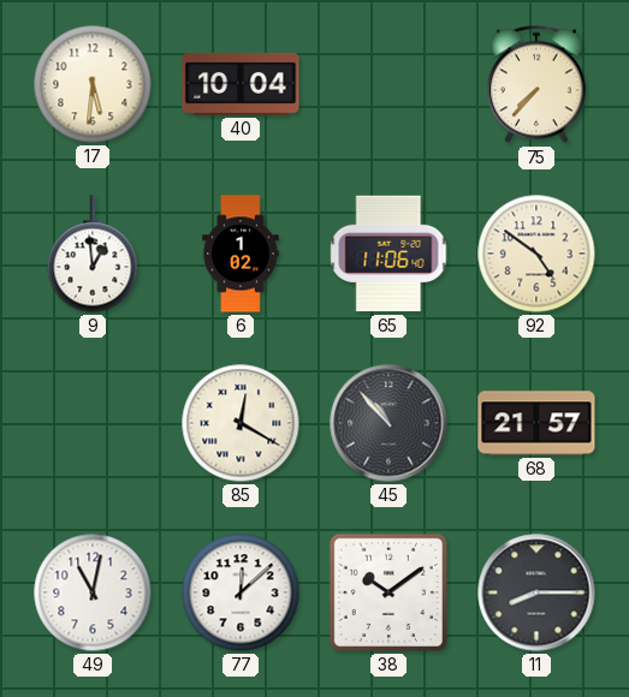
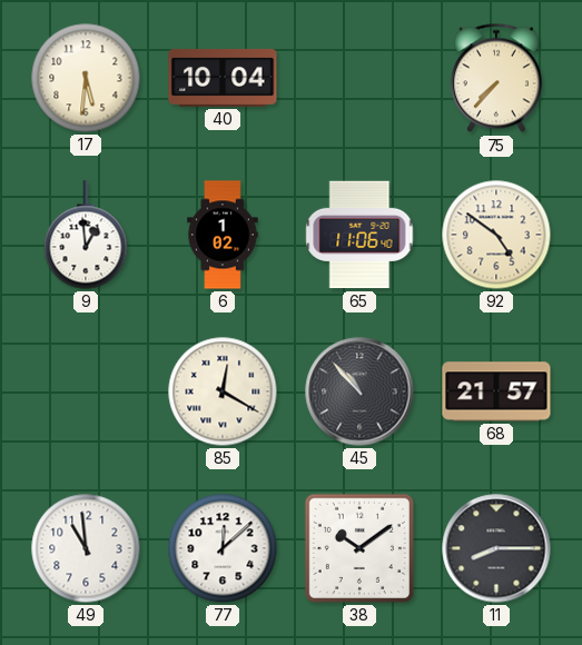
49: 11:02 -> 10:59
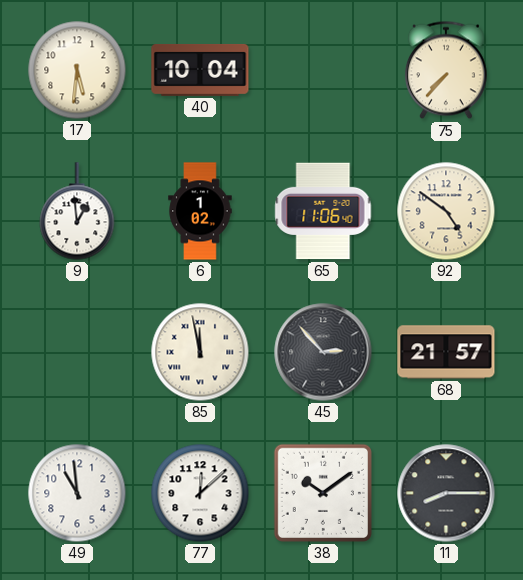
85: 12:20 -> 11:58
45: 10:53 -> 2:53
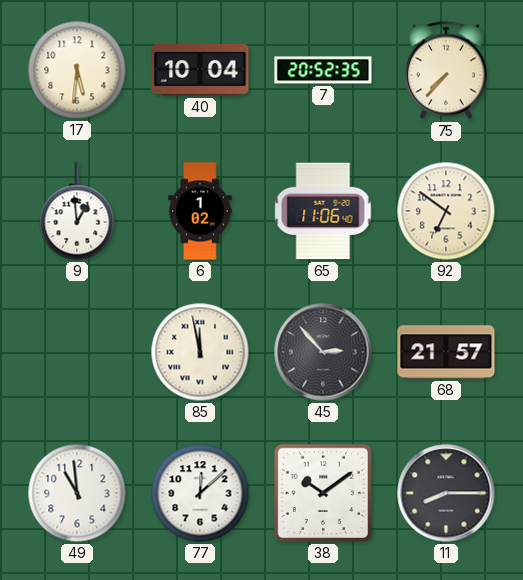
7: none -> 20:52
92: 4:51 -> 6:51
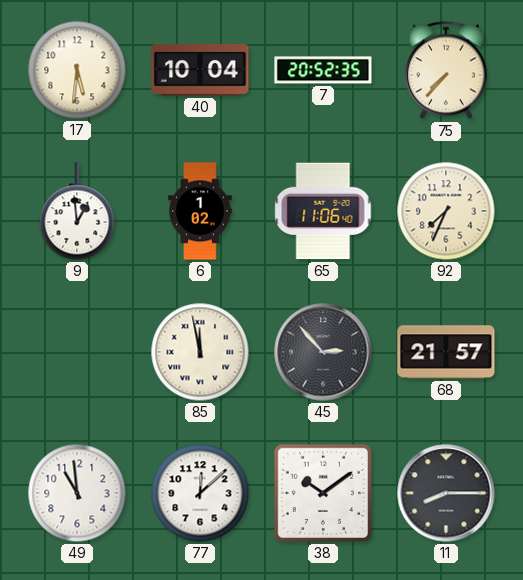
92: 6:51 -> 7:34
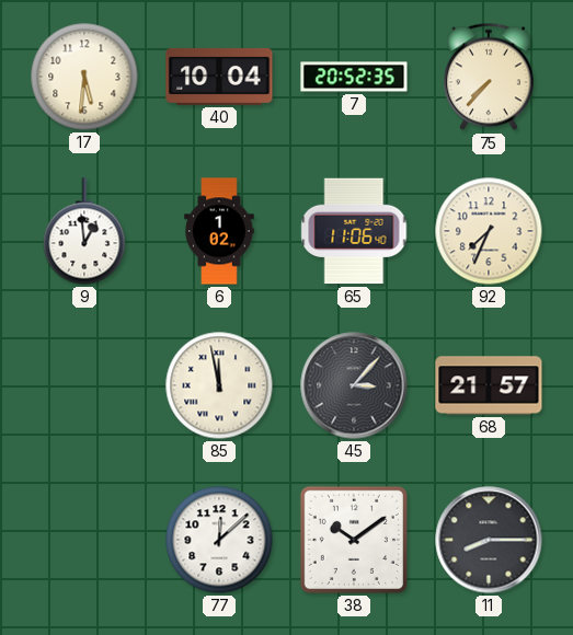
45: 2:53 -> 3:07
49: 10:59 -> none
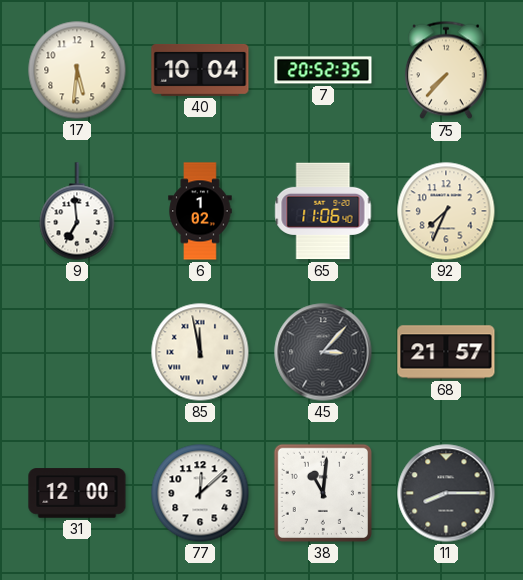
9: 12:59 -> 6:59
31: none -> 12:00
38: 10:09 -> 11:01
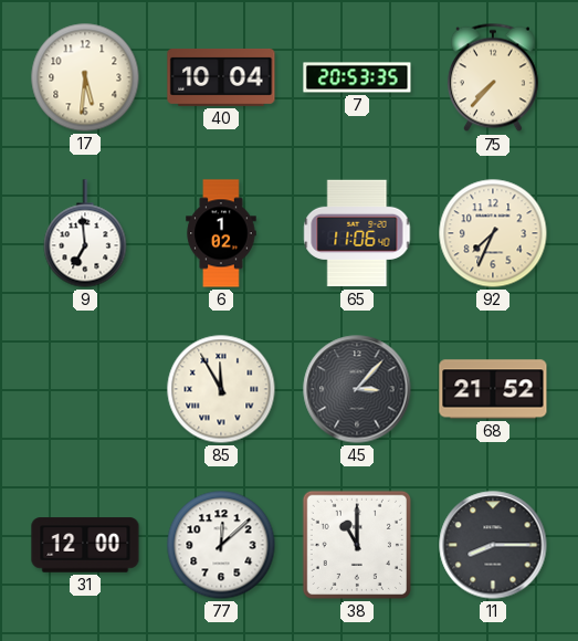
7: 20:52 -> 20:53
85: 11:58 -> 11:55
68: 21:57 -> 21:52
38: 11:01 -> 11:00
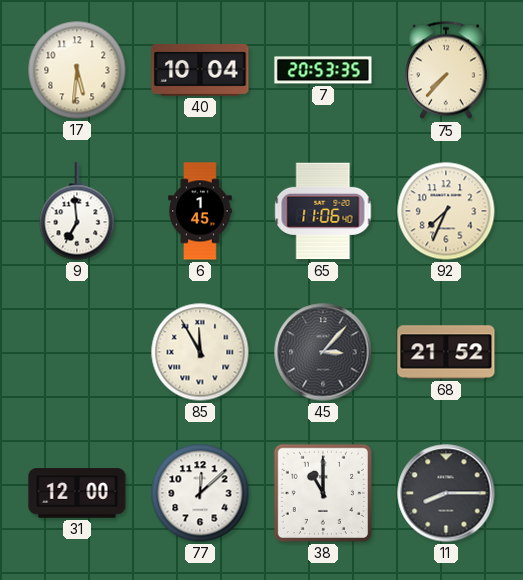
6: 1:02 -> 1:45
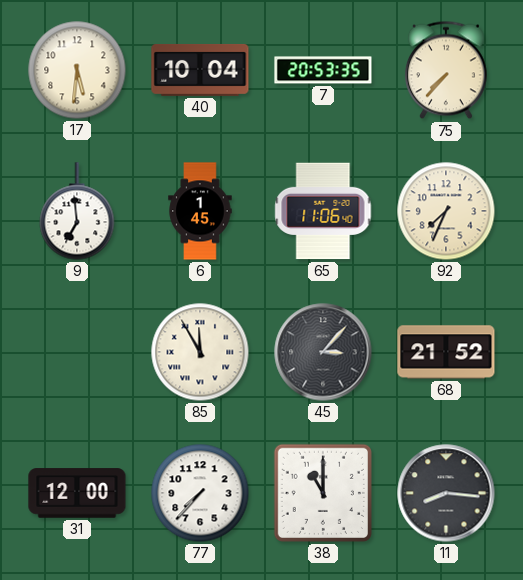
77: 12:08 -> 7:37
11: 8:15 -> 8:16
